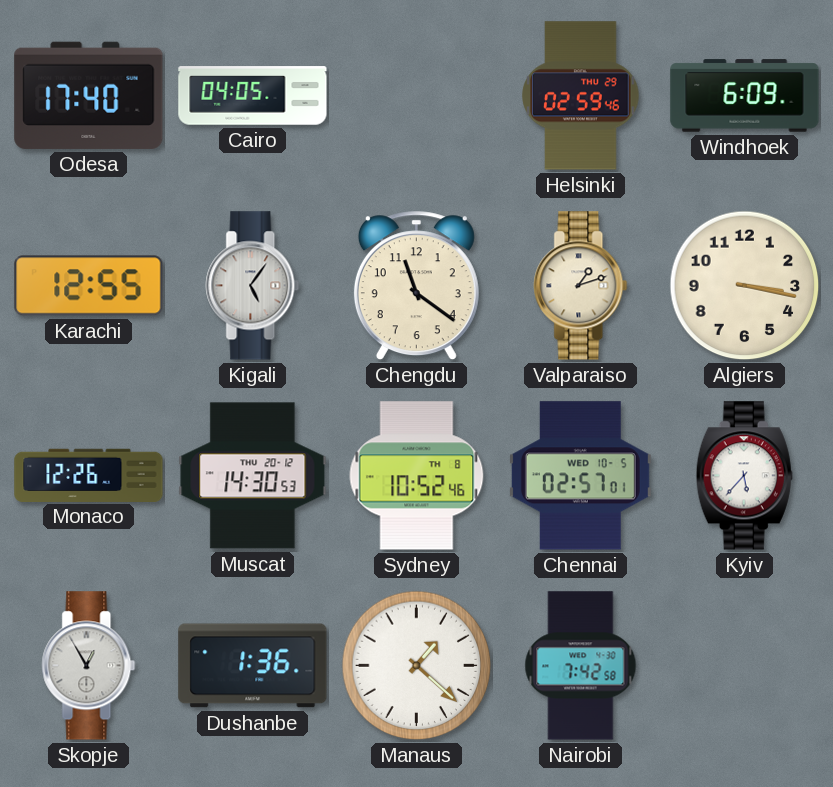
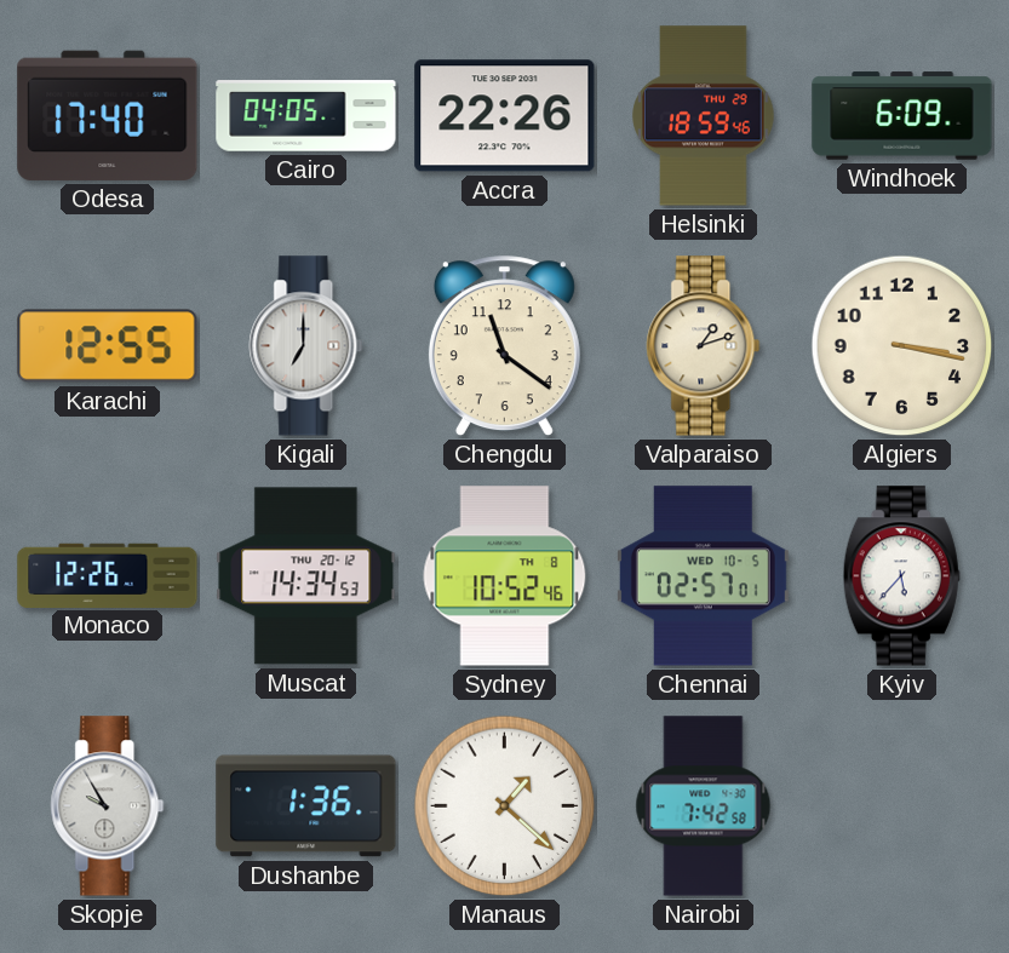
Accra: none -> 22:26
Helsinki: 02:59 -> 18:59
Kigali: 5:06 -> 7:00
Muscat: 14:30 -> 14:34
Skopje: 12:55 -> 9:55
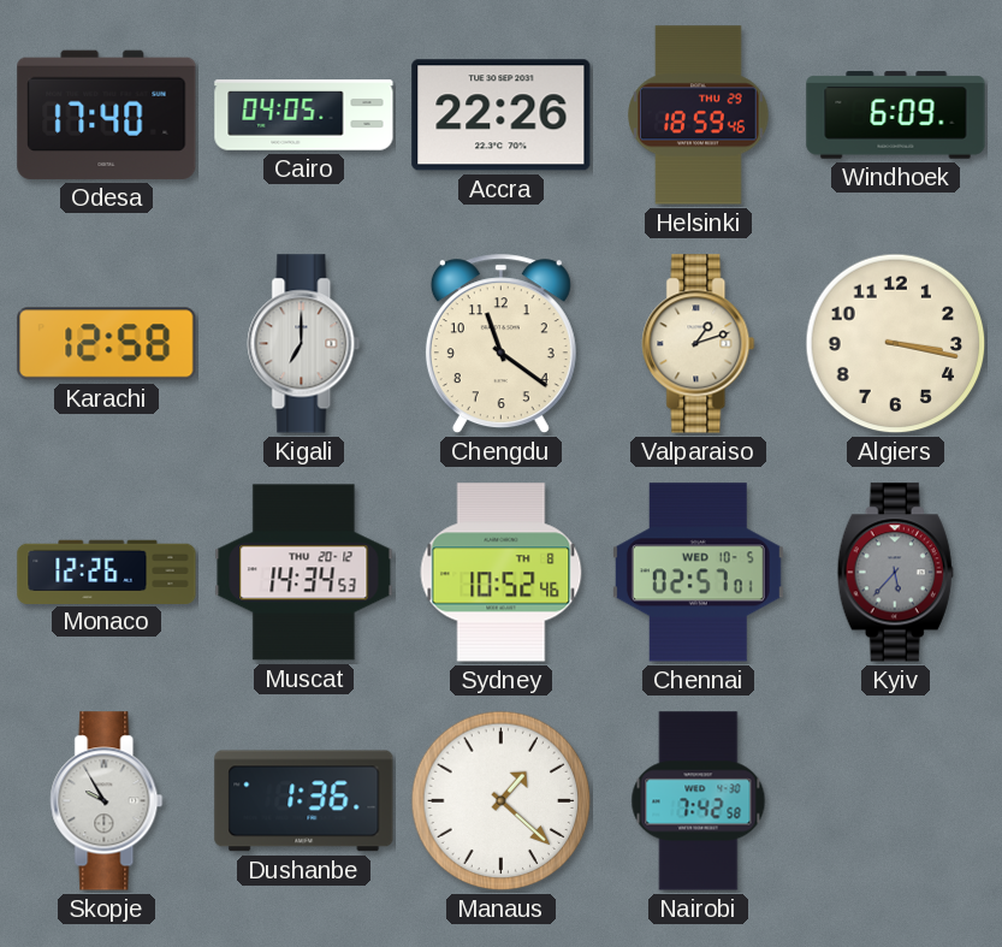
Karachi: 12:55 -> 12:58
Kyiv dial: white -> grey
